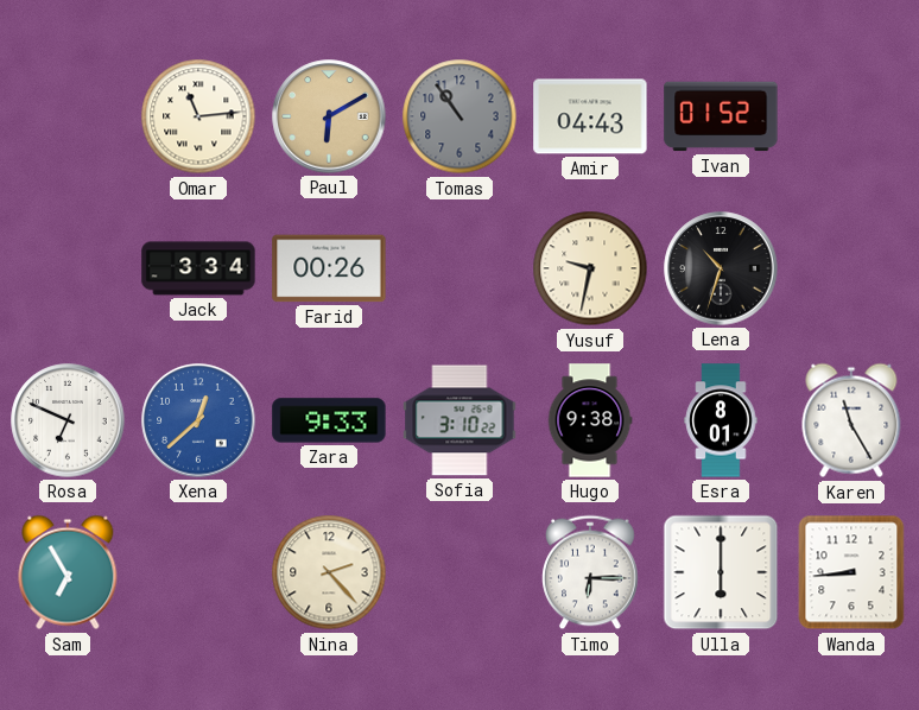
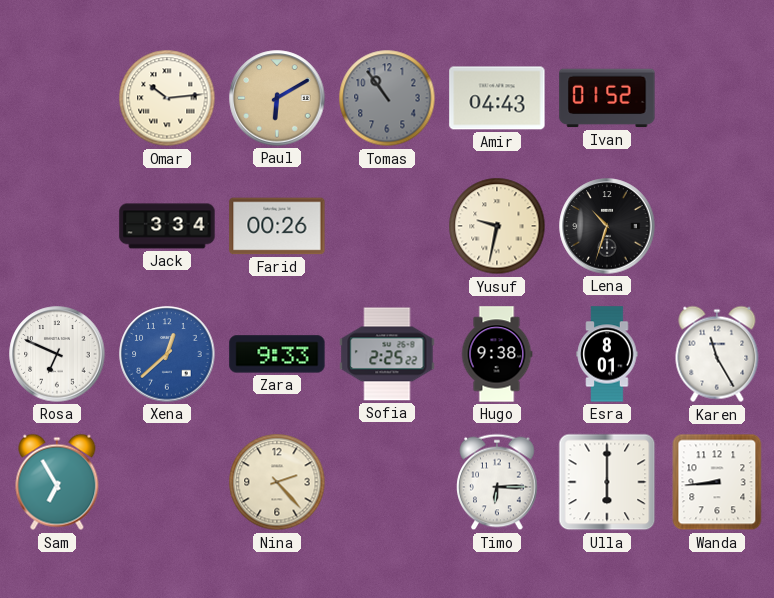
Omar: 11:14 -> 10:14
Sofia: 3:10 -> 2:25
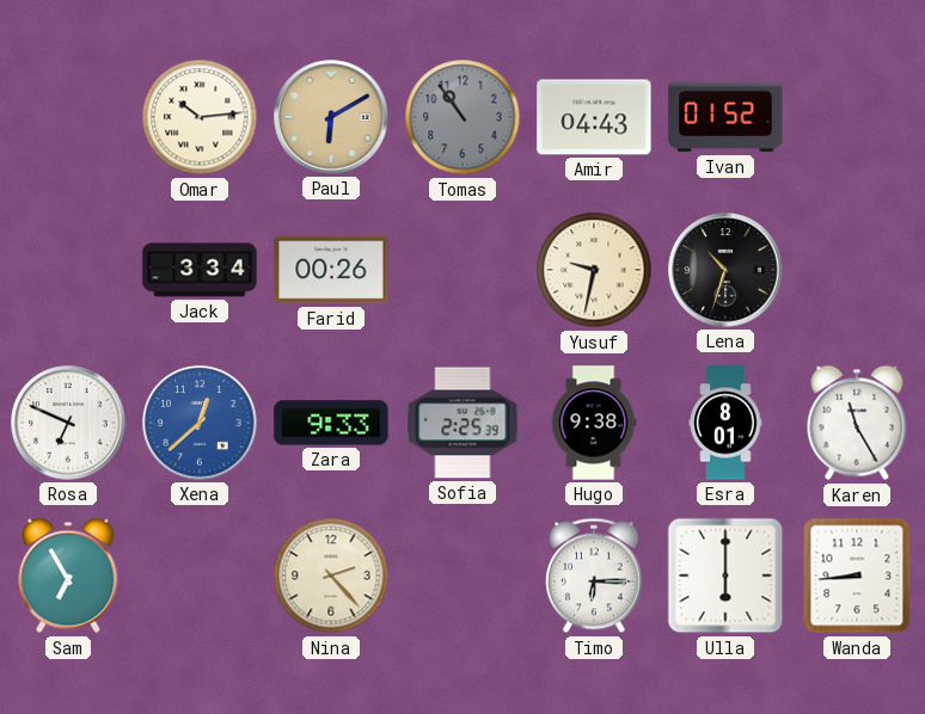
Sofia: 2:25:22 -> 2:25:39
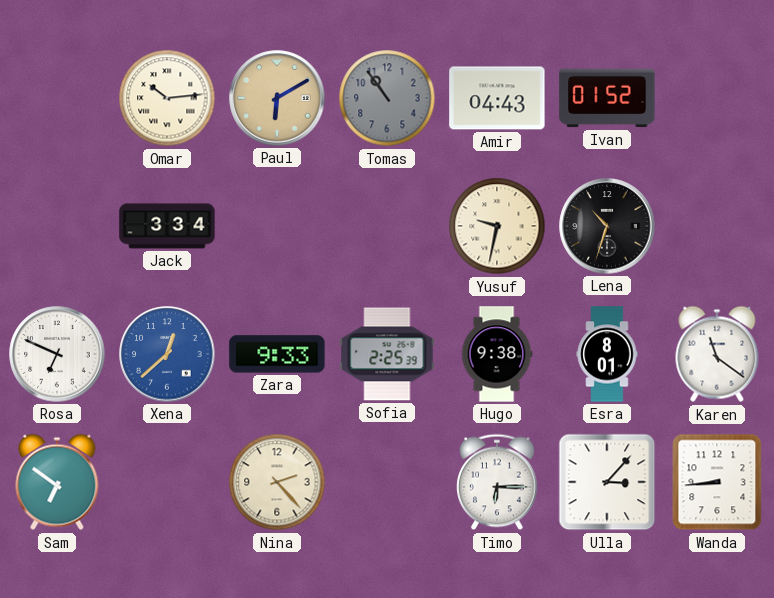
Farid: 00:26 -> none
Karen: 11:25 -> 11:21
Sam: 6:55 -> 6:51
Ulla: 6:00 -> 3:07
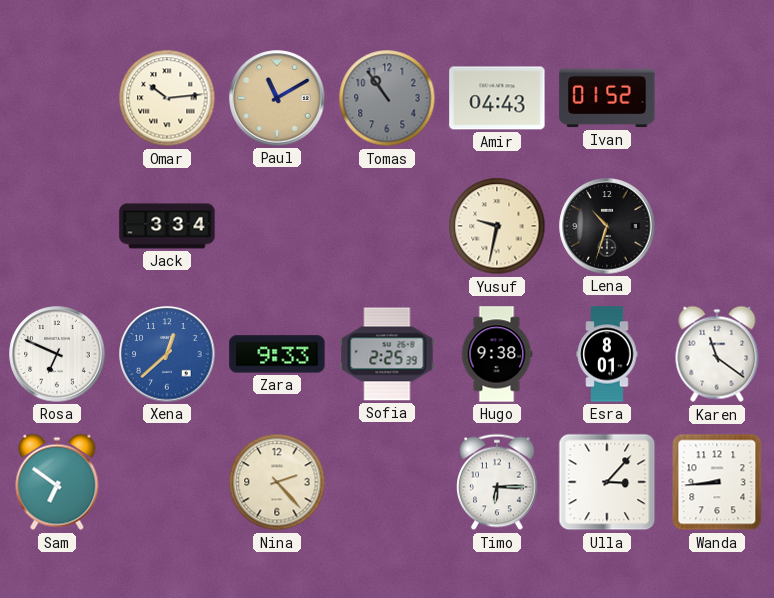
Paul: 6:10 -> 11:10
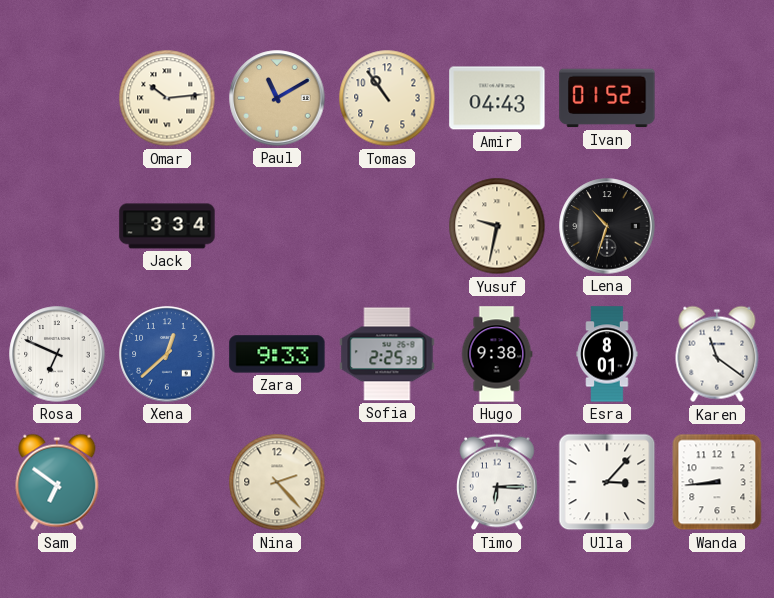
Tomas dial: grey -> cream
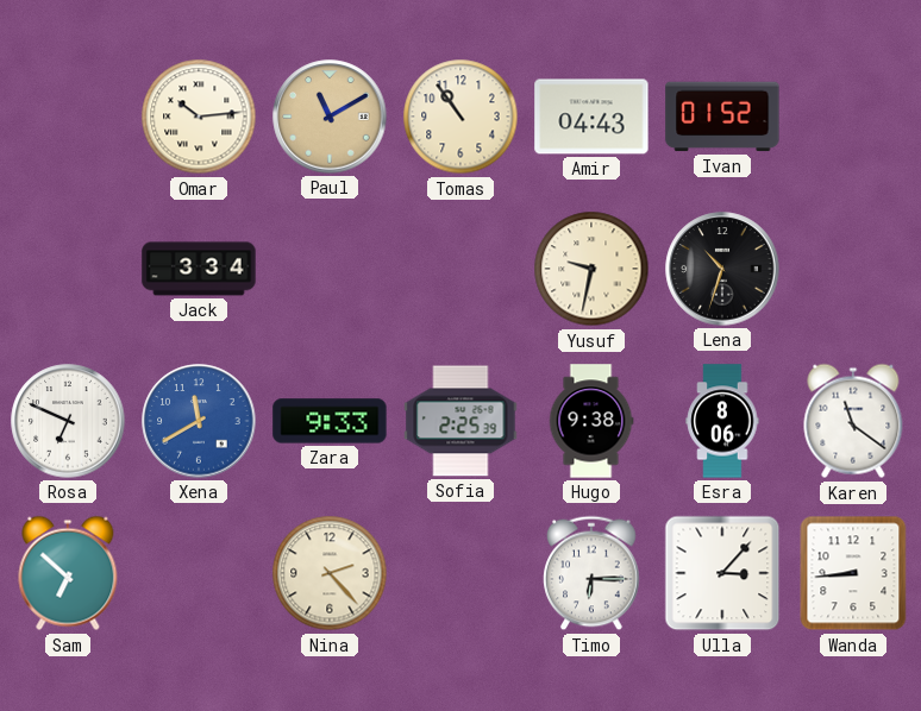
Xena: 12:38 -> 11:40
Esra: 8:01 -> 8:06
Sam: 6:51 -> 6:52
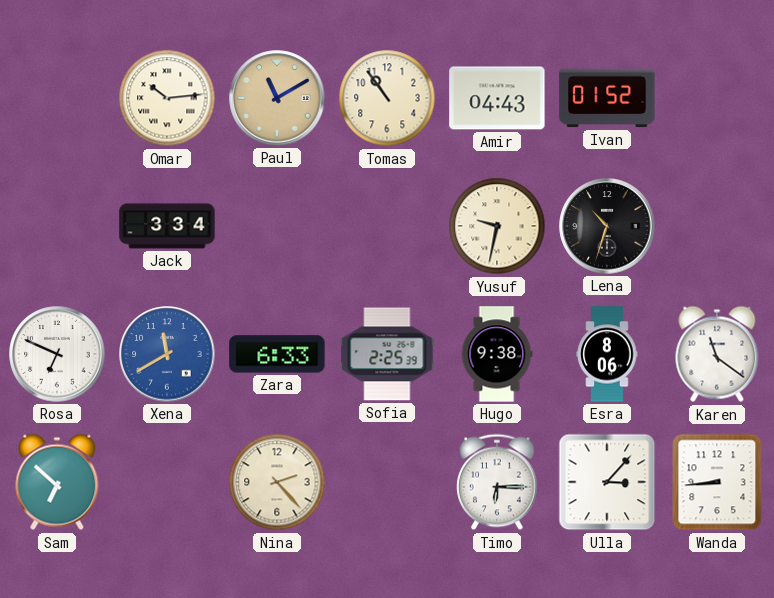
Zara: 9:33 -> 6:33
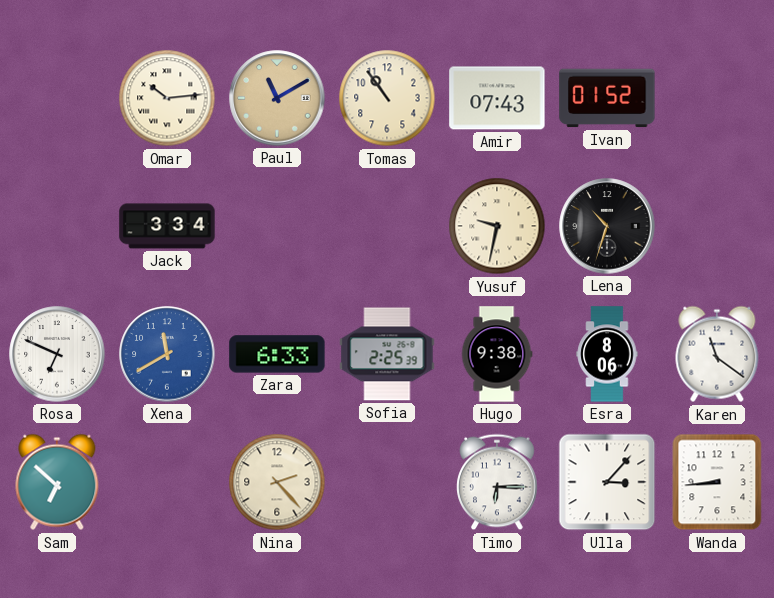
Amir: 04:43 -> 07:43
